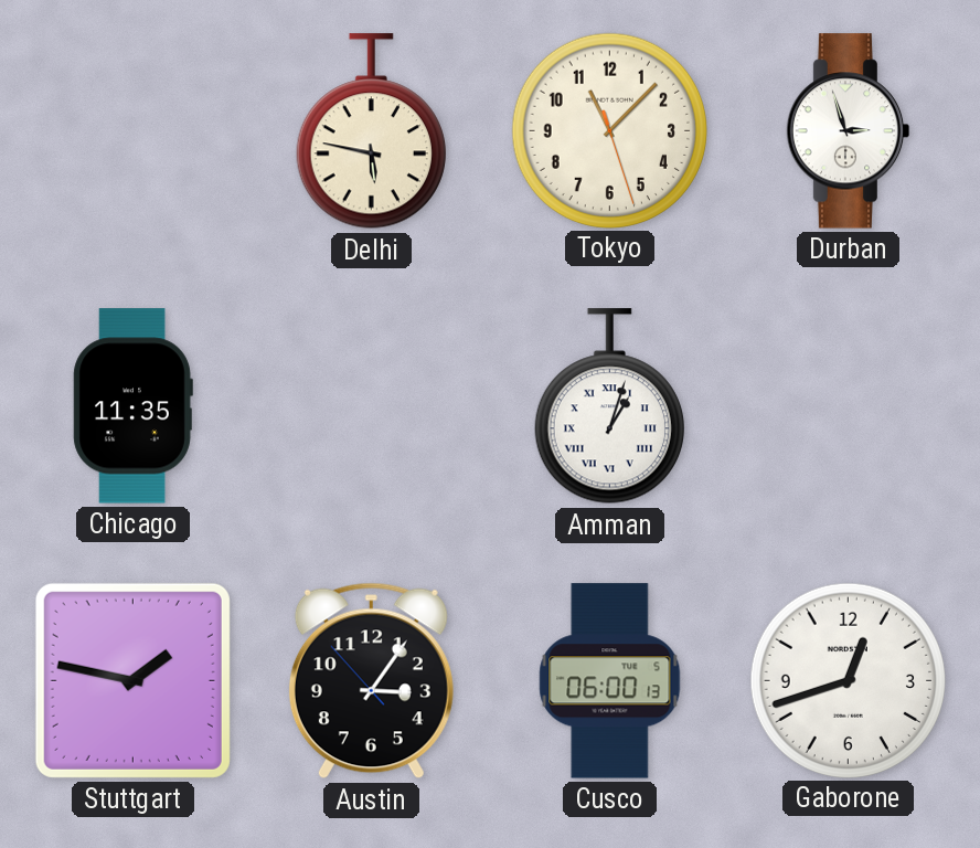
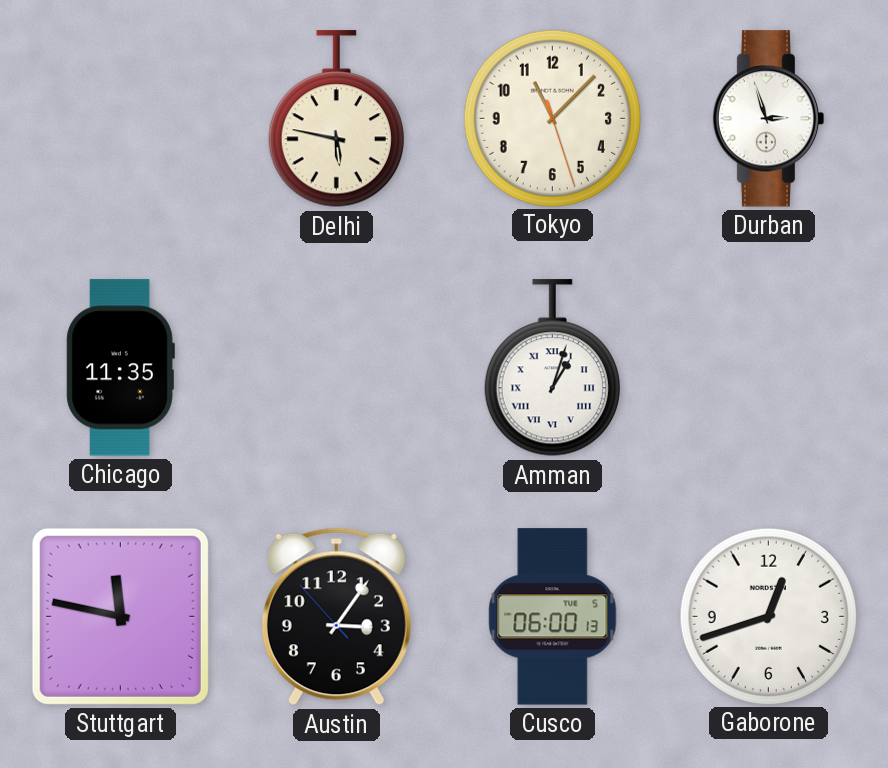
Stuttgart: 1:47 -> 11:47
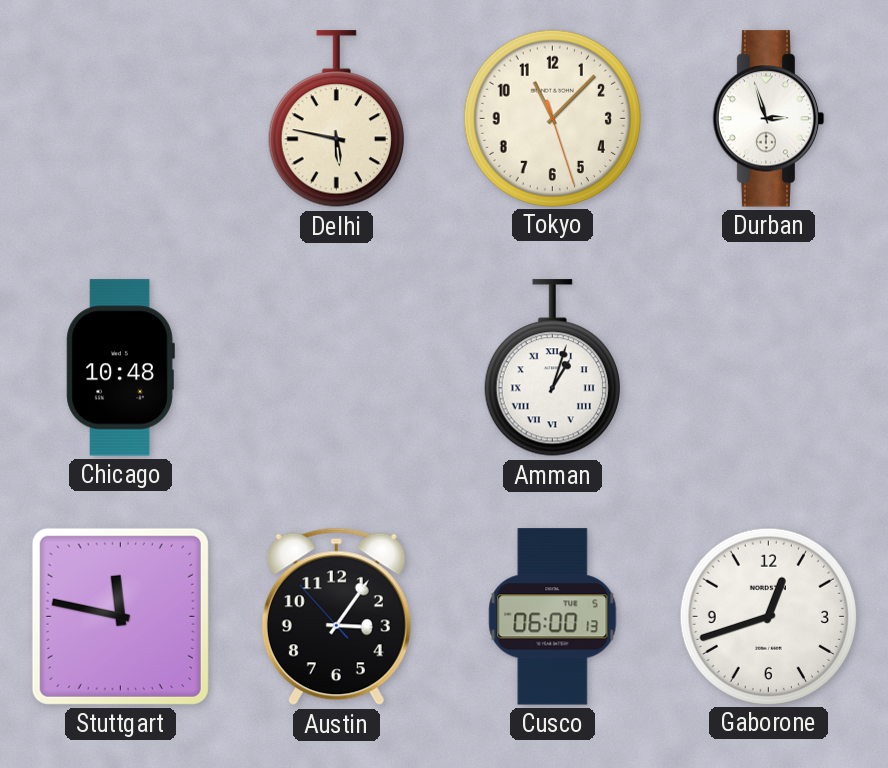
Chicago: 11:35 -> 10:48
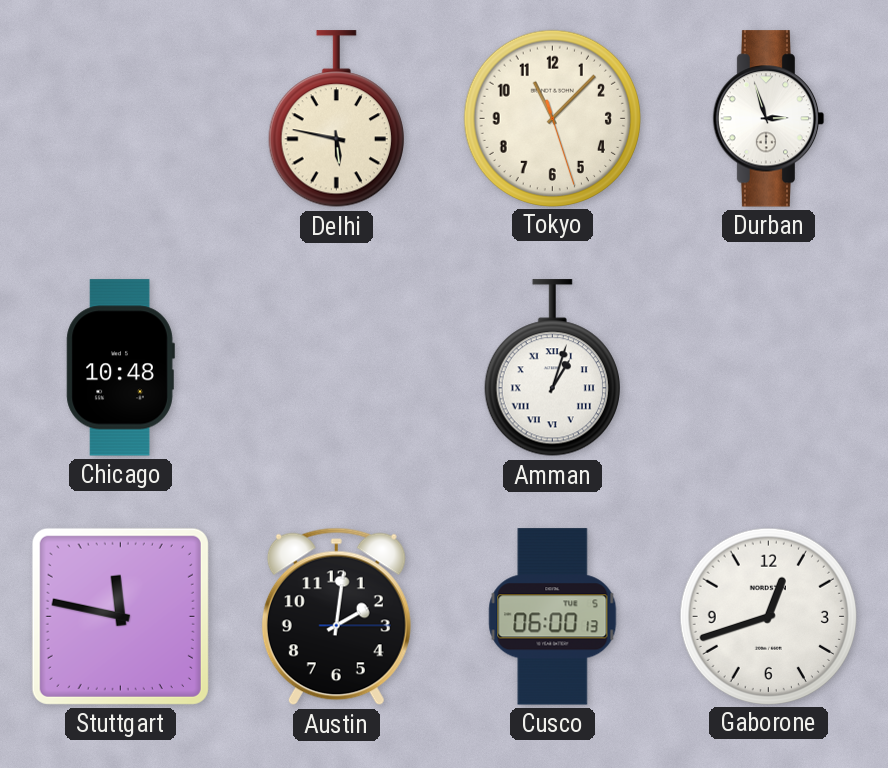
Austin: 3:05 -> 2:01
